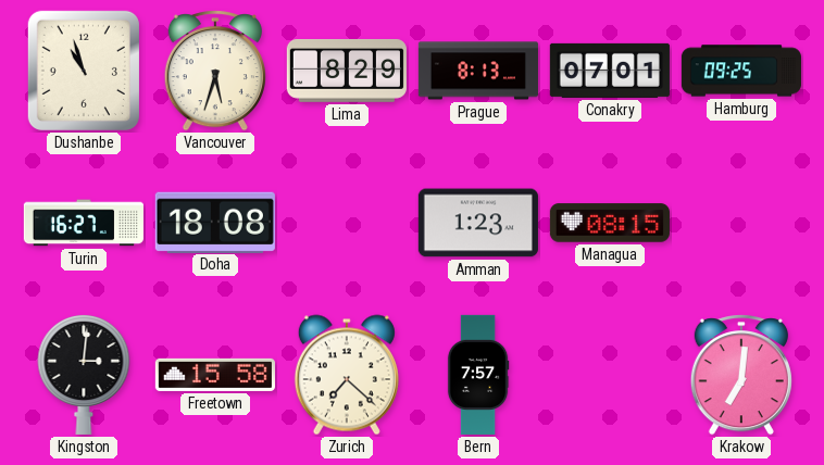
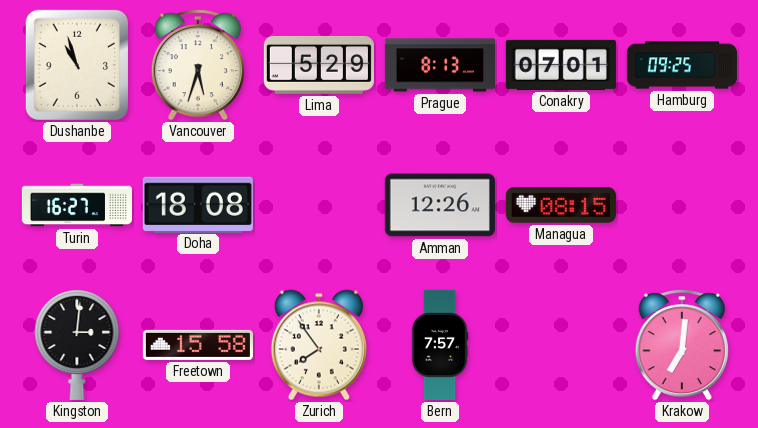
Lima: 8:29 -> 5:29
Amman: 1:23 -> 12:26
Zurich: 7:22 -> 7:54
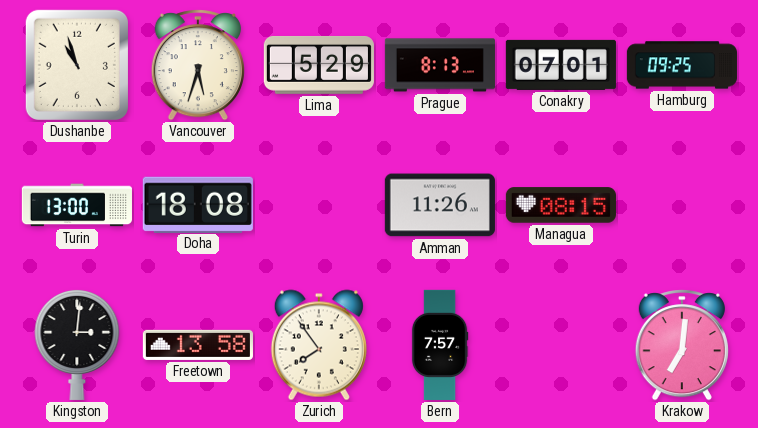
Turin: 16:27 -> 13:00
Amman: 12:26 -> 11:26
Freetown: 15:58 -> 13:58
